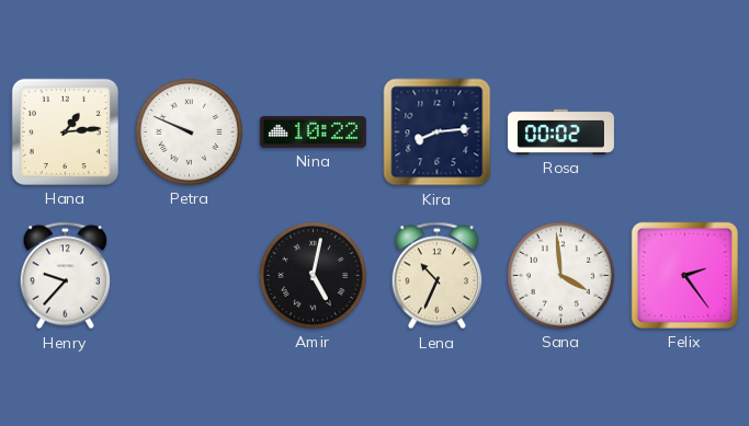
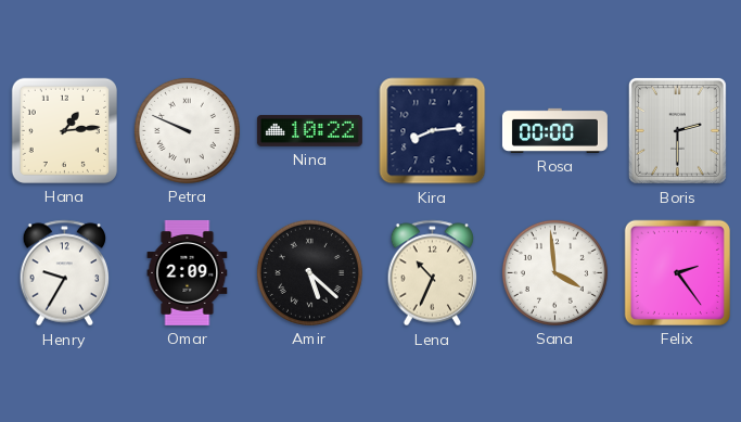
Rosa: 00:02 -> 00:00
Boris: none -> 2:30
Henry: 9:37 -> 9:35
Omar: none -> 2:09
Amir: 5:02 -> 5:22
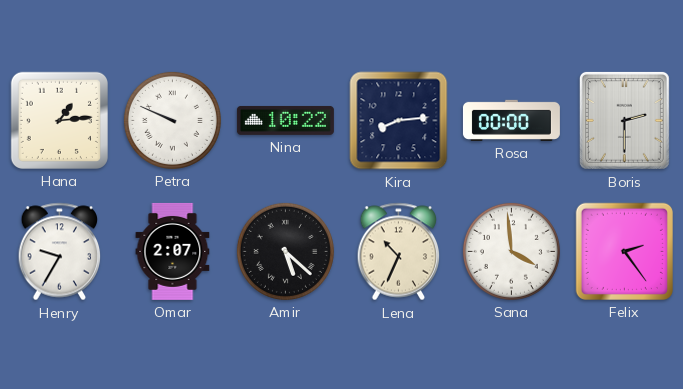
Omar: 2:09 -> 2:07
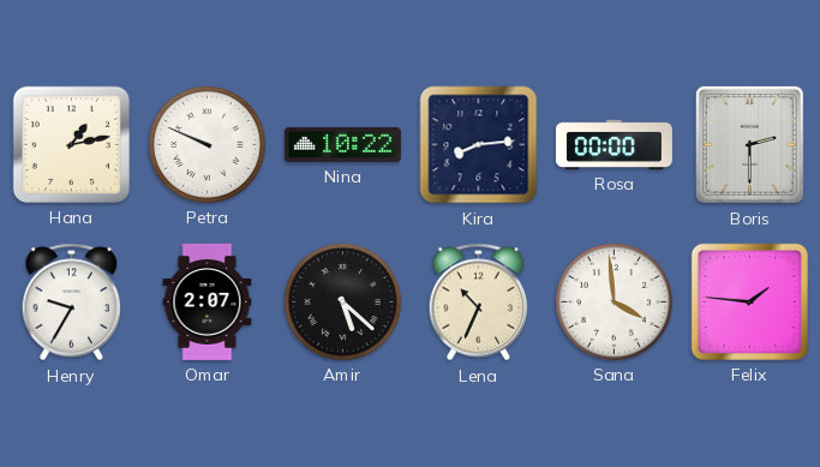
Hana: 1:14 -> 1:13
Felix: 2:24 -> 1:46
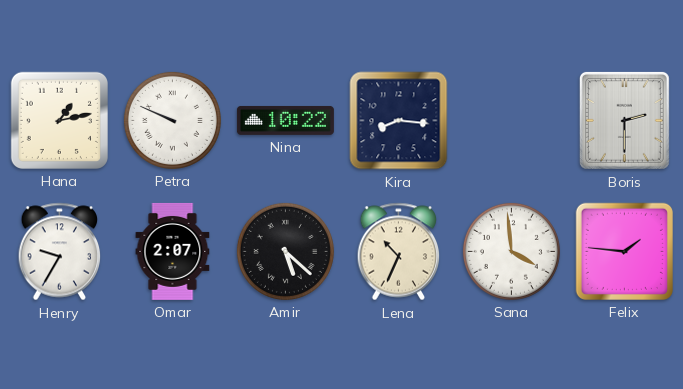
Kira: 8:14 -> 8:16
Rosa: 00:00 -> none
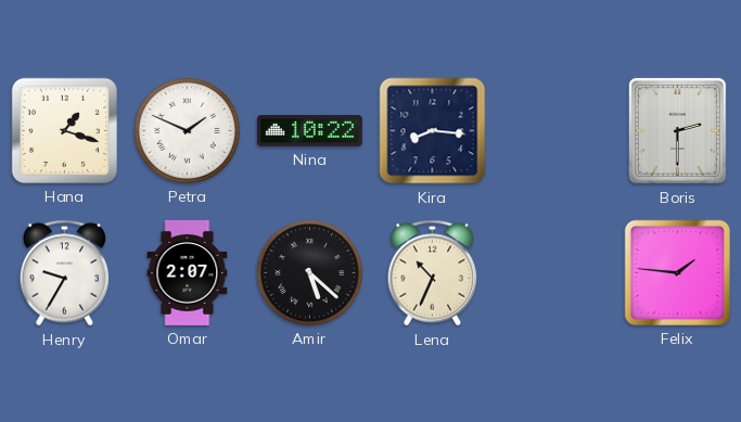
Hana: 1:13 -> 1:18
Petra: 9:49 -> 1:49
Sana: 3:59 -> none
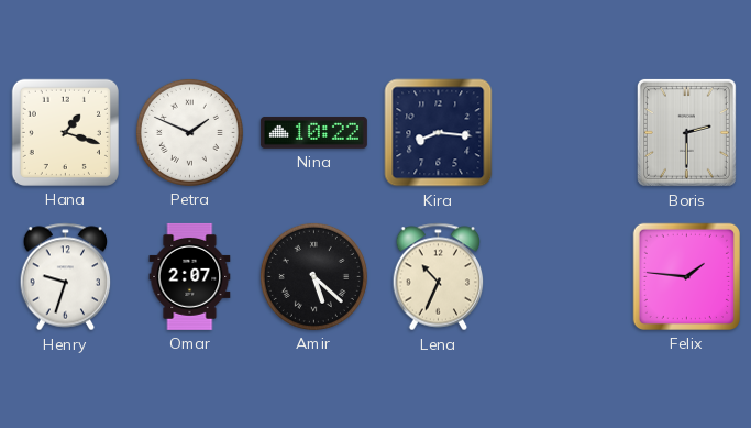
Henry: 9:35 -> 9:33
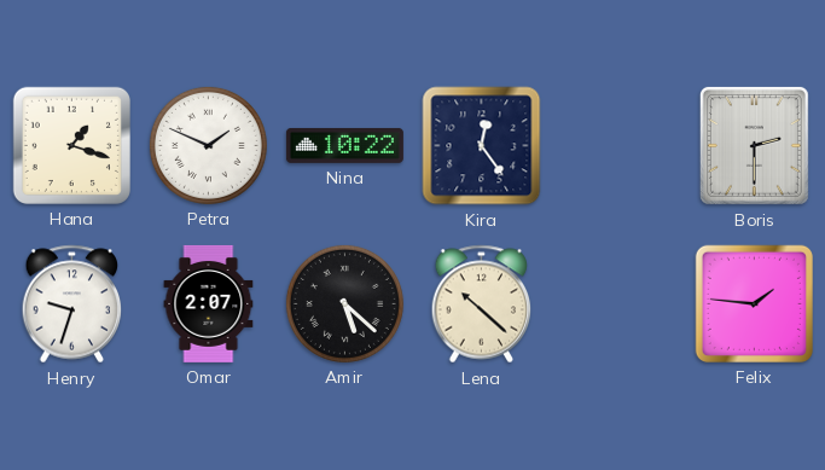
Kira: 8:16 -> 12:24
Lena: 10:34 -> 10:22
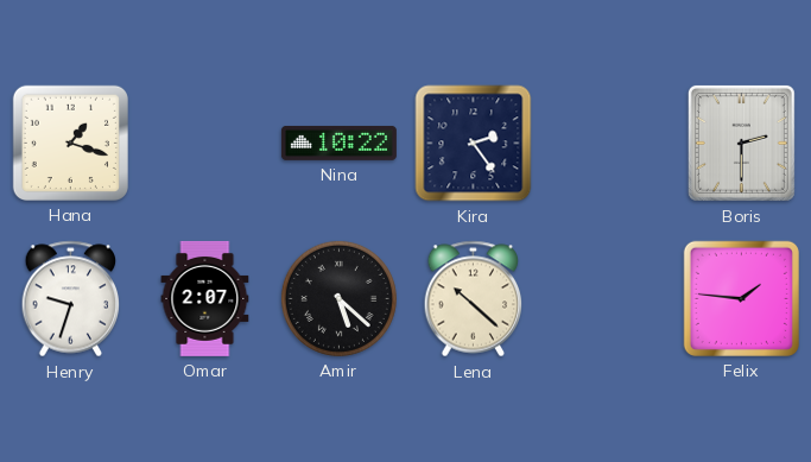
Petra: 1:49 -> none
Kira: 12:24 -> 2:24
